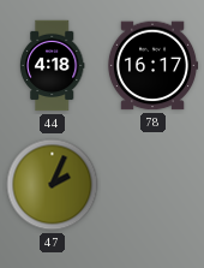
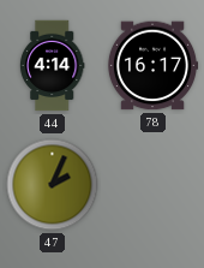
44: 4:18 -> 4:14
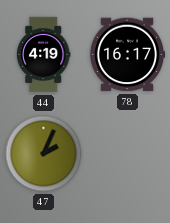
44: 4:14 -> 4:19
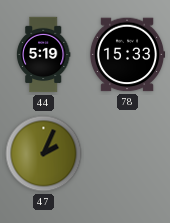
44: 4:19 -> 5:19
78: 16:17 -> 15:33
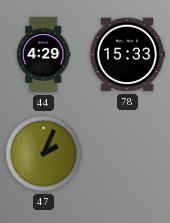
44: 5:19 -> 4:29
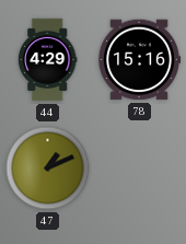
78: 15:33 -> 15:16
47: 2:04 -> 1:11
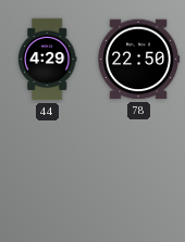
78: 15:16 -> 22:50
47: 1:11 -> none
